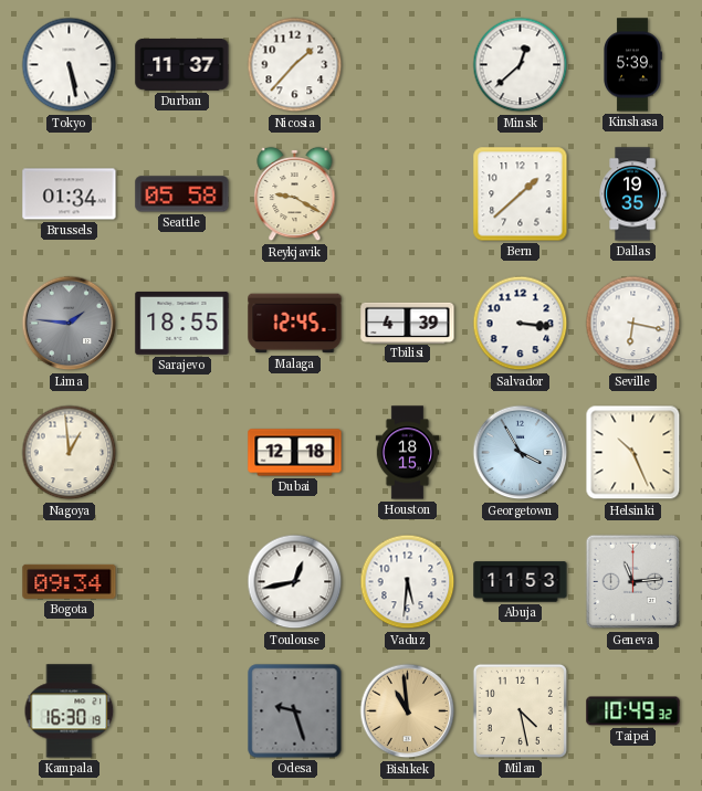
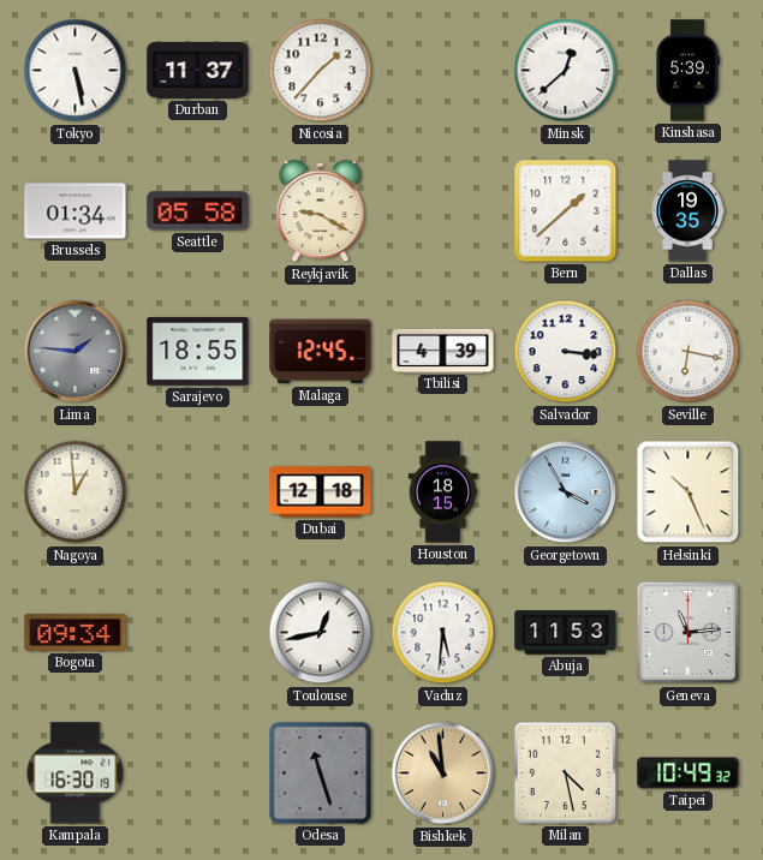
Odesa: 9:27 -> 11:27
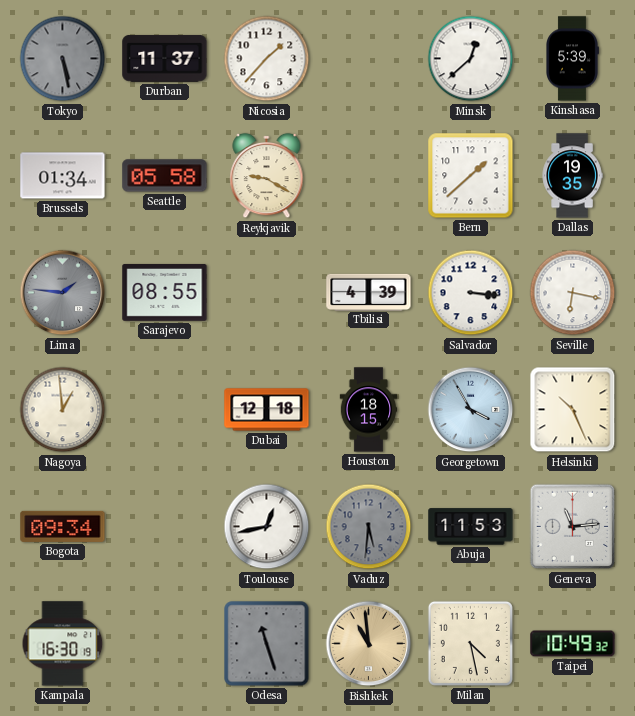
Tokyo dial: white -> grey
Sarajevo: 18:55 -> 08:55
Malaga: 12:45 -> none
Vaduz dial: white -> grey
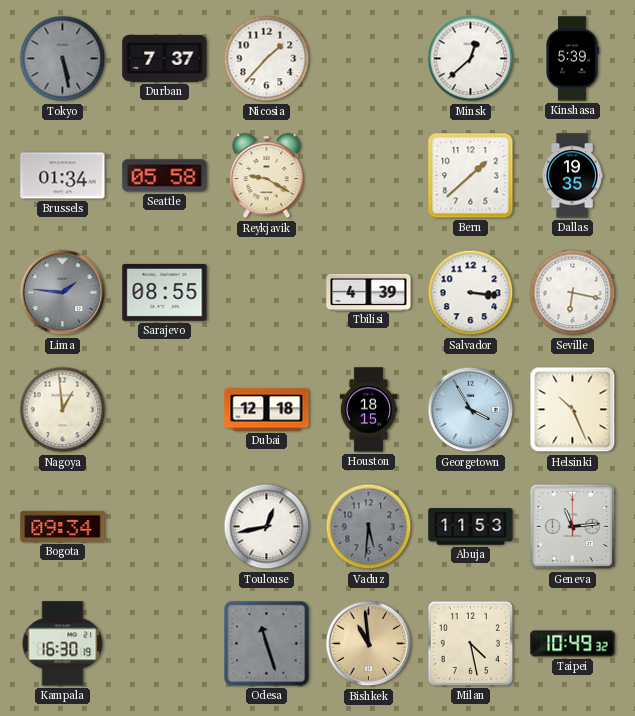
Durban: 11:37 -> 7:37
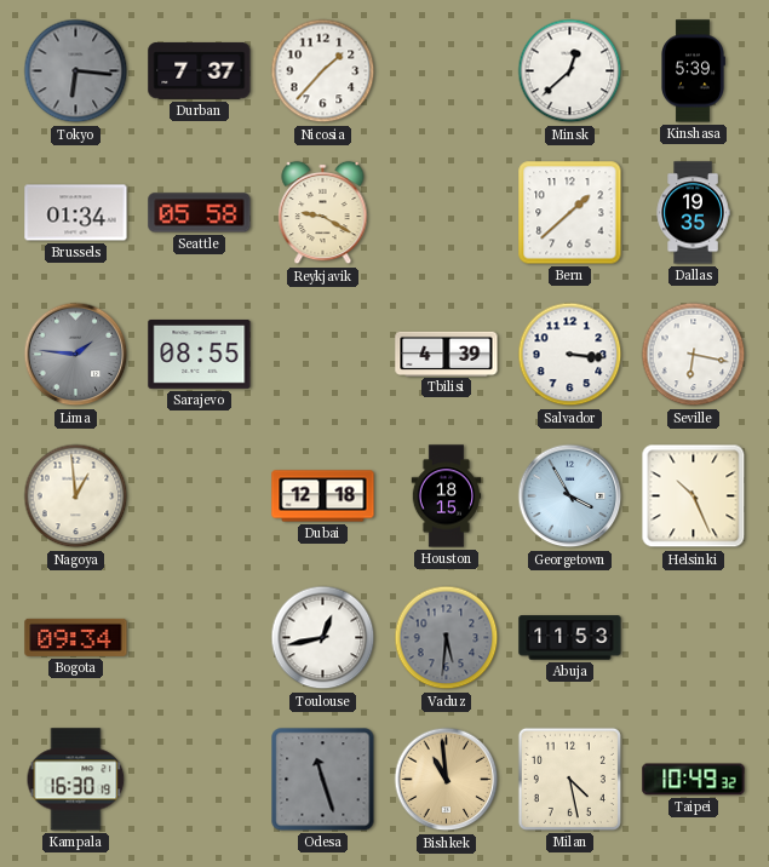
Tokyo: 5:28 -> 6:16
Geneva: 11:14 -> none
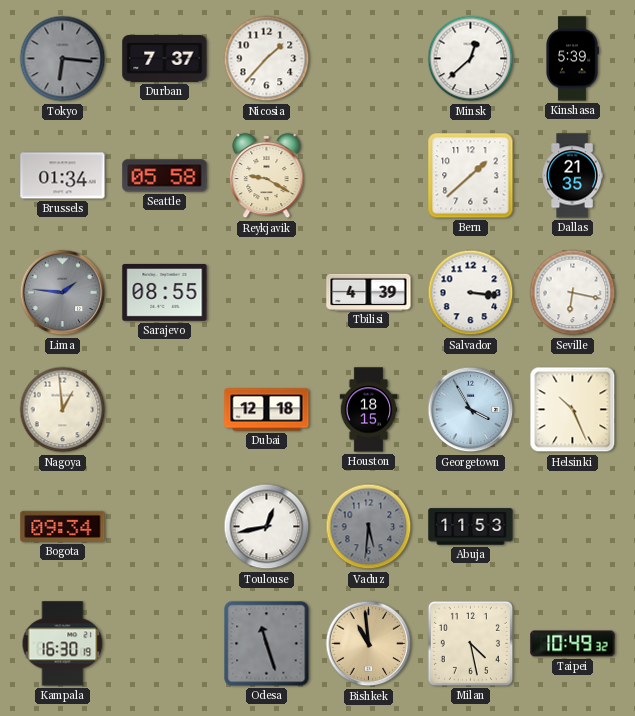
Dallas: 19:35 -> 21:35
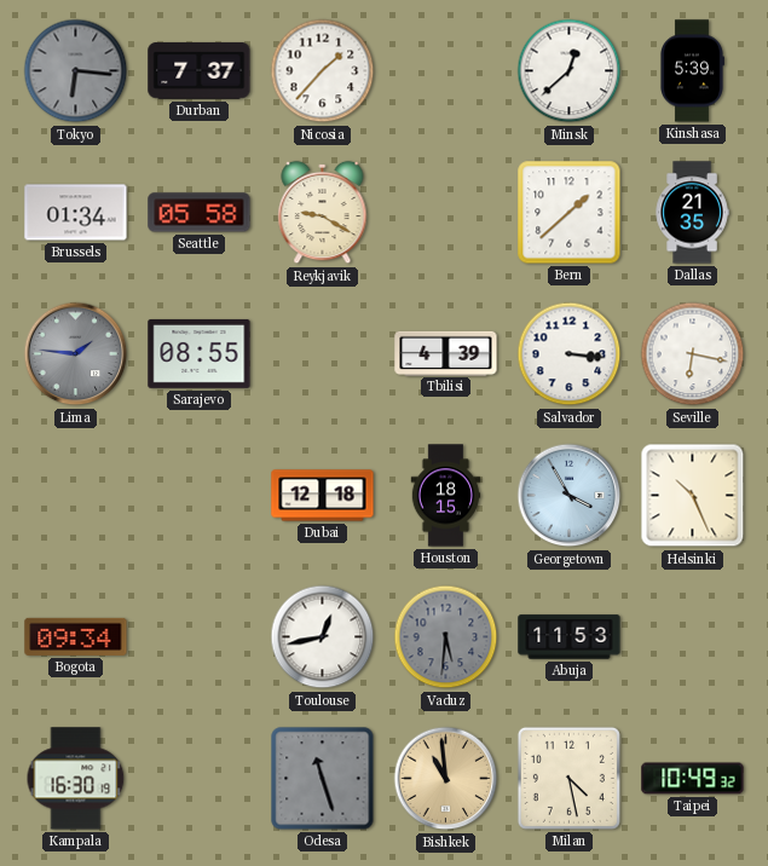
Nagoya: 12:59 -> none
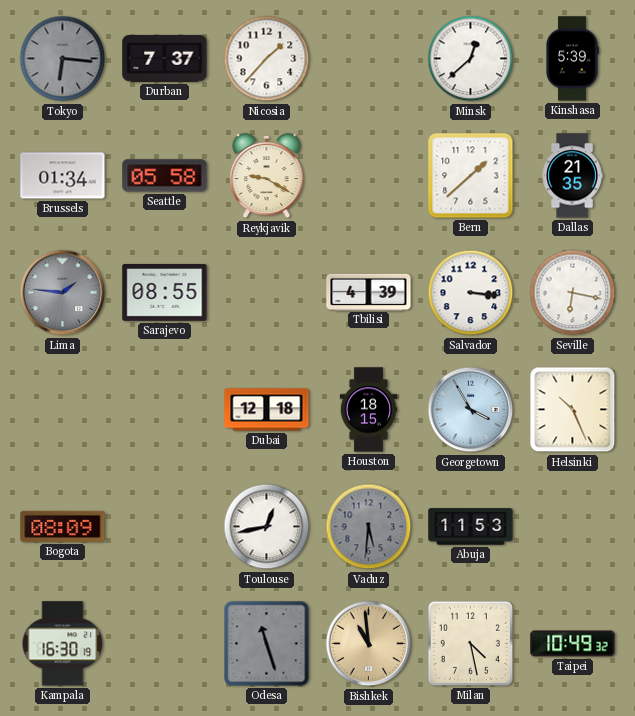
Bogota: 09:34 -> 08:09
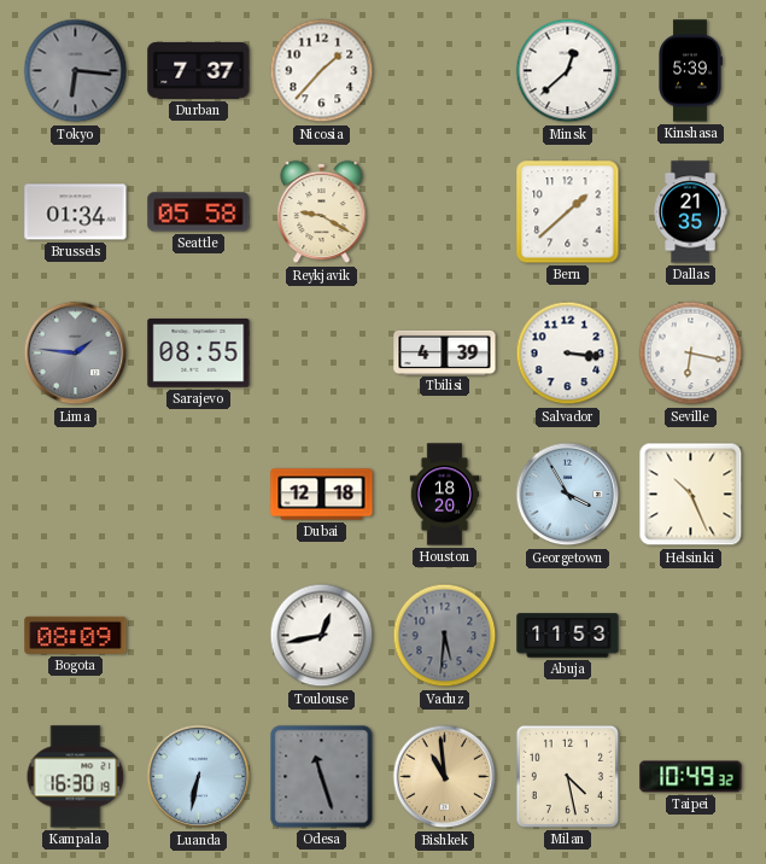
Houston: 18:15 -> 18:20
Luanda: none -> 6:32
